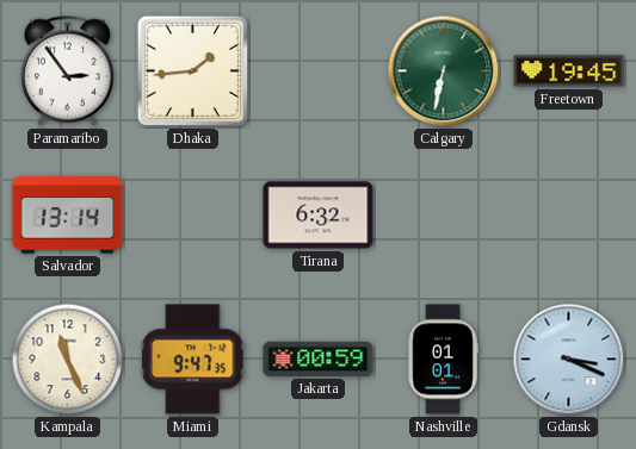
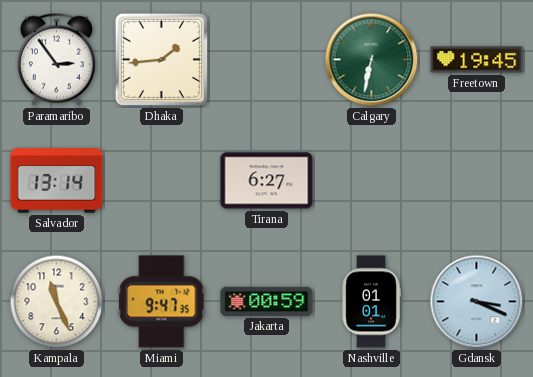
Tirana: 6:32 -> 6:27
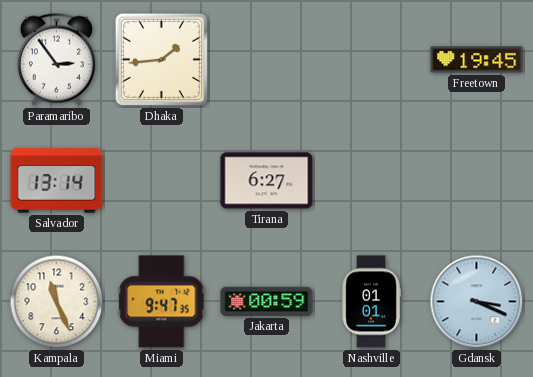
Calgary: 6:32 -> none
